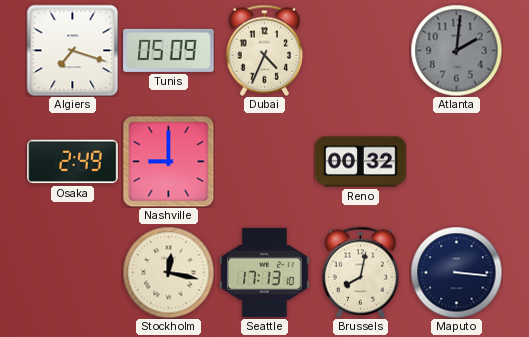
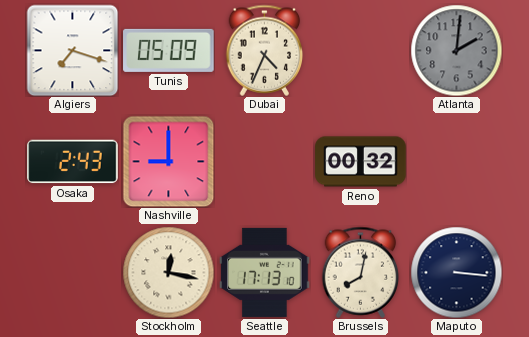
Osaka: 2:49 -> 2:43
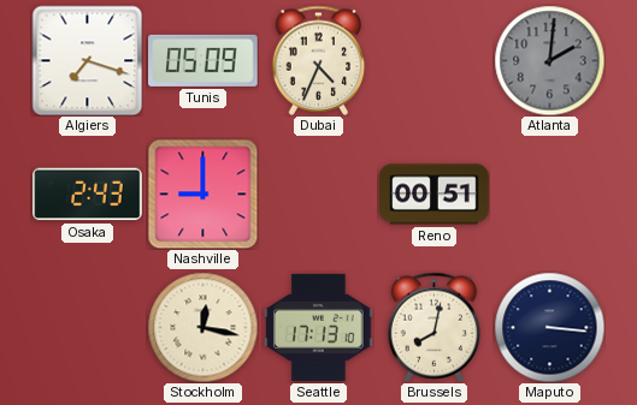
Reno: 00:32 -> 00:51
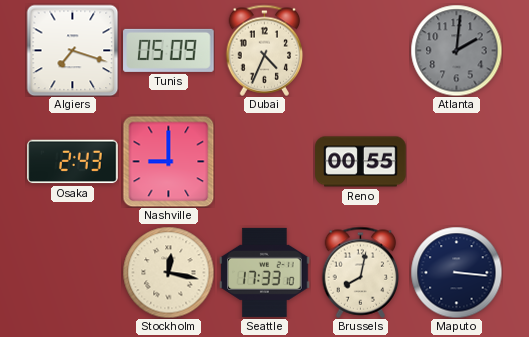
Reno: 00:51 -> 00:55
Seattle: 17:13 -> 17:33
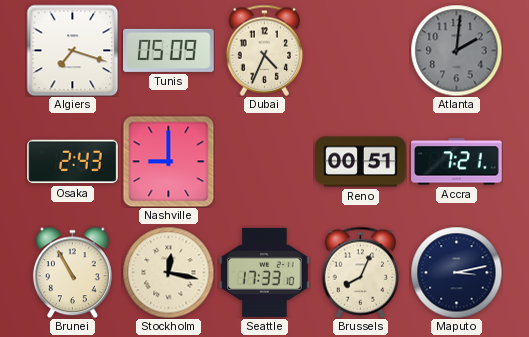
Reno: 00:55 -> 00:51
Accra: none -> 7:21
Brunei: none -> 10:55
Brussels: 8:02 -> 8:04
Maputo: 3:16 -> 3:13
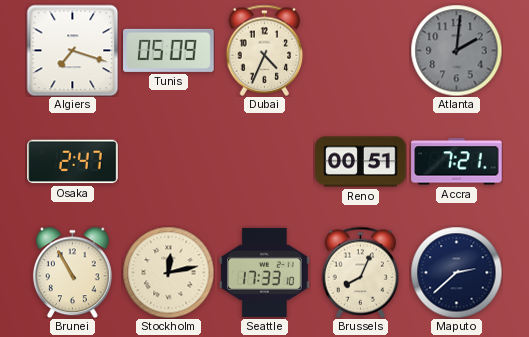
Osaka: 2:43 -> 2:47
Nashville: 9:00 -> none
Stockholm: 12:17 -> 12:13
Maputo: 3:13 -> 2:38
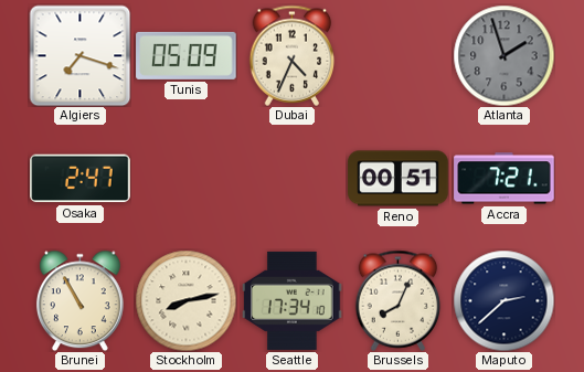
Atlanta: 2:01 -> 1:57
Stockholm: 12:13 -> 8:13
Seattle: 17:33 -> 17:34
